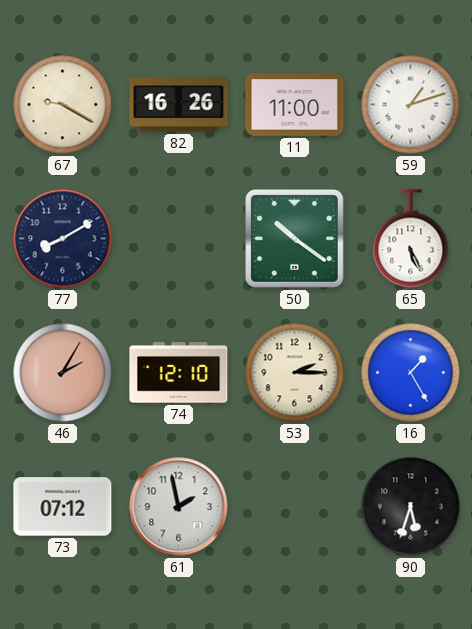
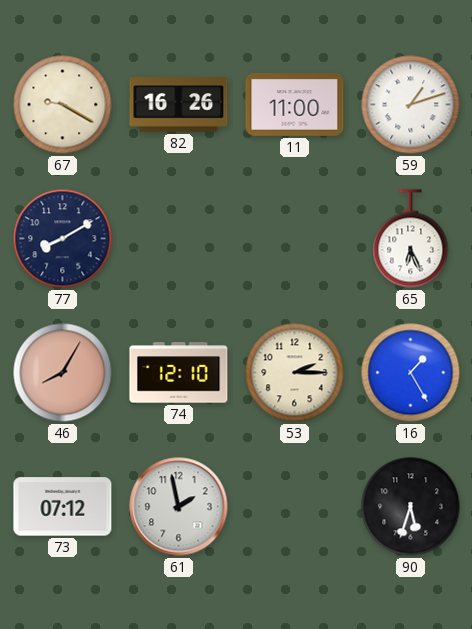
50: 10:21 -> none
65: 5:26 -> 6:26
46: 2:05 -> 8:05
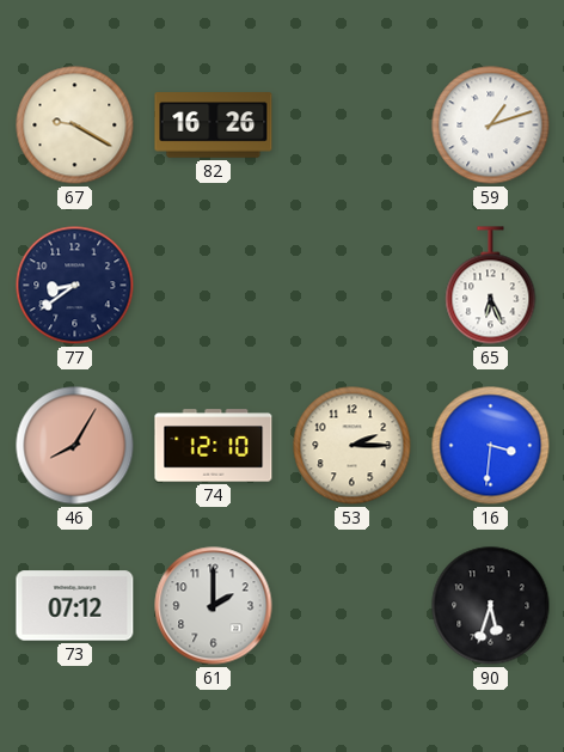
11: 11:00 -> none
77: 8:10 -> 8:39
16: 1:25 -> 3:31
61: 1:58 -> 2:00
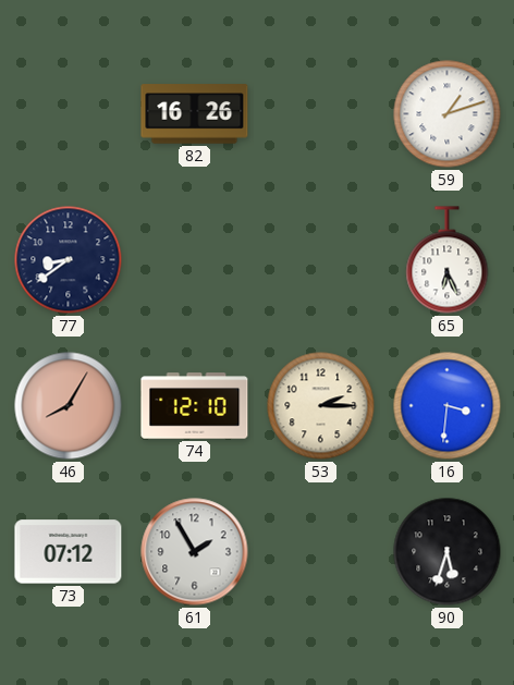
67: 9:20 -> none
61: 2:00 -> 1:55
